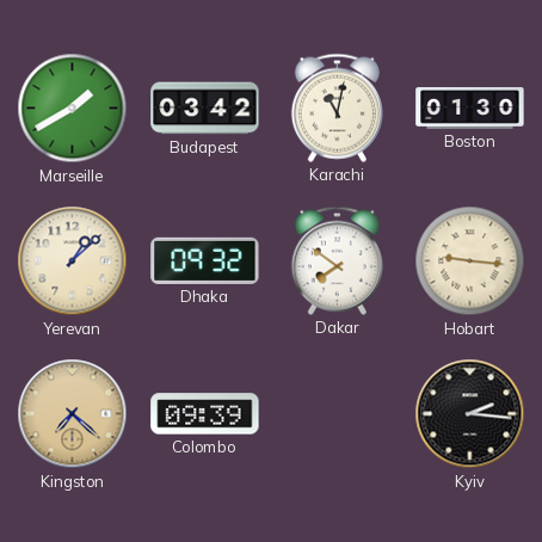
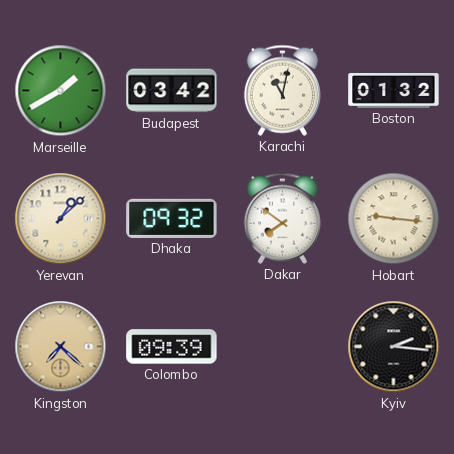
Boston: 01:30 -> 01:32
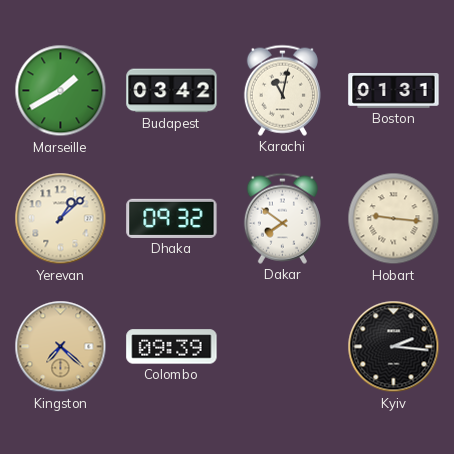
Boston: 01:32 -> 01:31
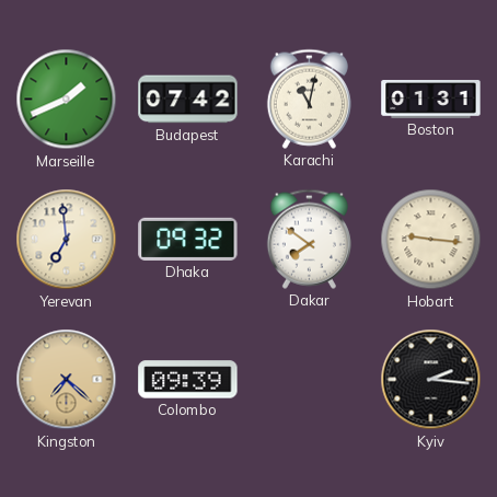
Marseille: 1:40 -> 1:41
Budapest: 03:42 -> 07:42
Yerevan: 1:08 -> 6:59
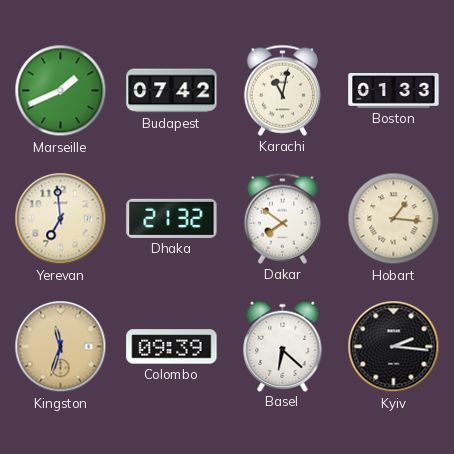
Boston: 01:31 -> 01:33
Dhaka: 09:32 -> 21:32
Hobart: 9:16 -> 1:16
Kingston: 7:22 -> 11:33
Basel: none -> 6:22
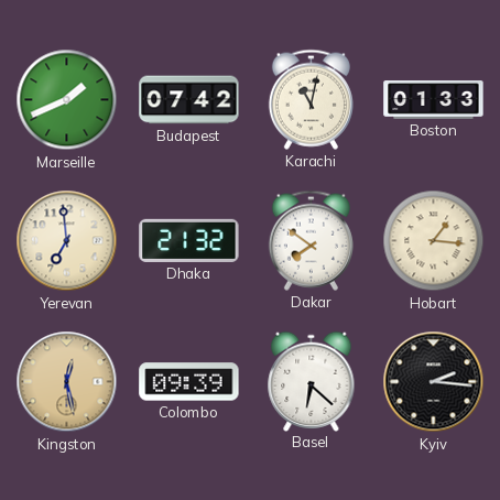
Kingston: 11:33 -> 12:28
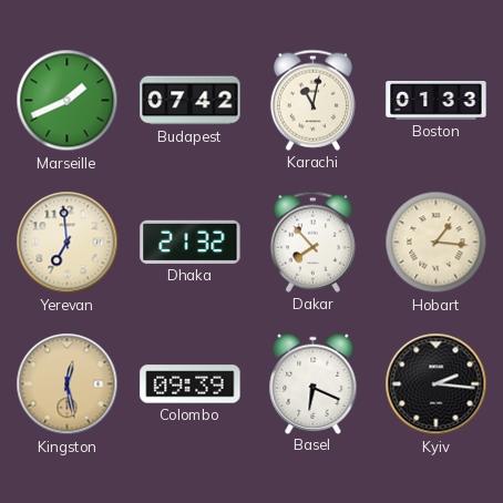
Dakar: 7:51 -> 7:53
Basel: 6:22 -> 6:19
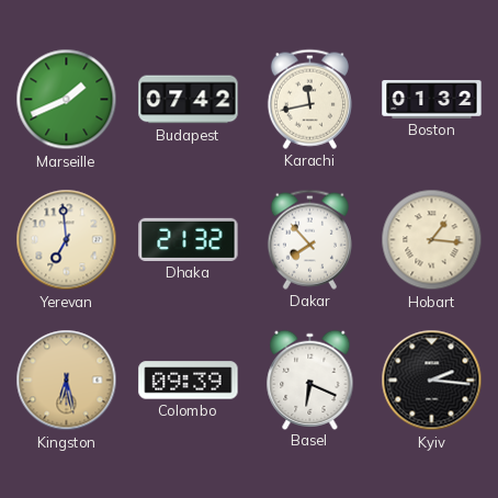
Karachi: 11:02 -> 11:43
Boston: 01:33 -> 01:32
Kingston: 12:28 -> 6:28
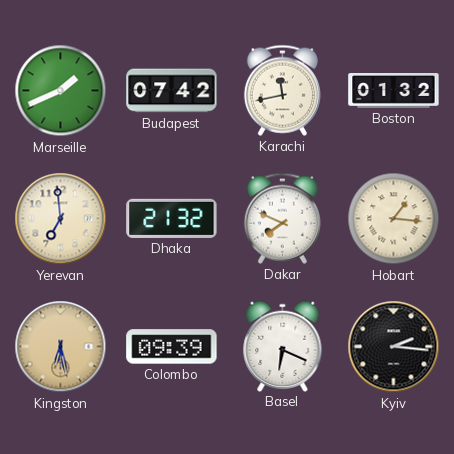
Dakar: 7:53 -> 7:49
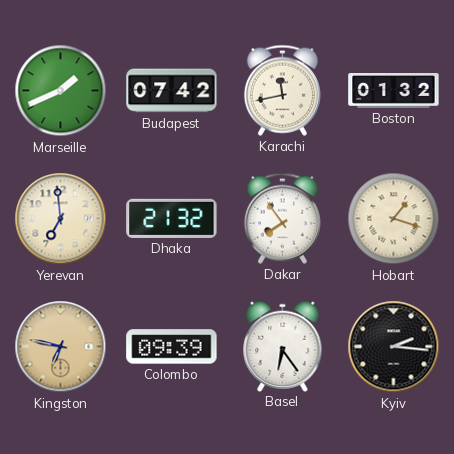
Dakar: 7:49 -> 7:54
Hobart: 1:16 -> 1:18
Kingston: 6:28 -> 6:47
Basel: 6:19 -> 6:24
